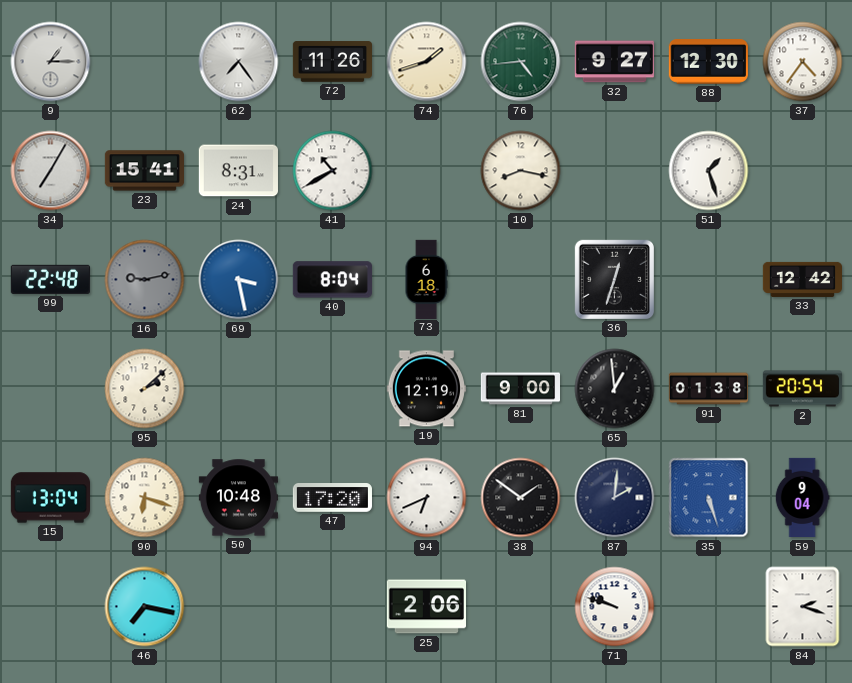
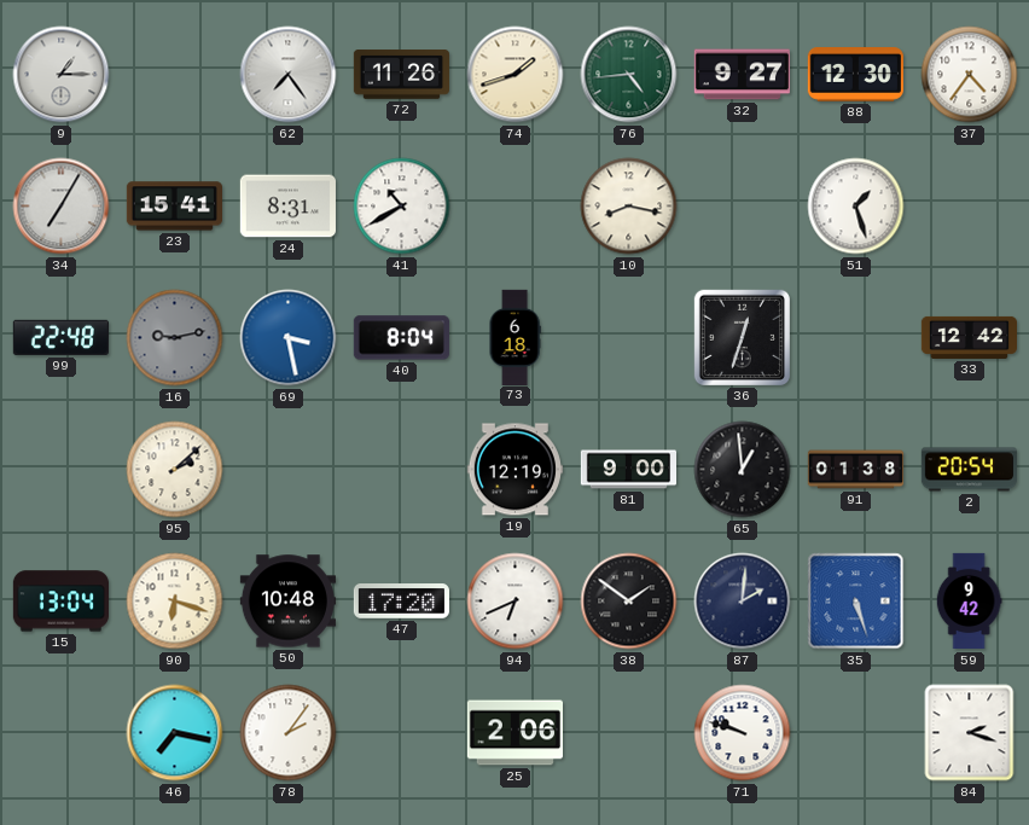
59: 9:04 -> 9:42
78: none -> 2:06
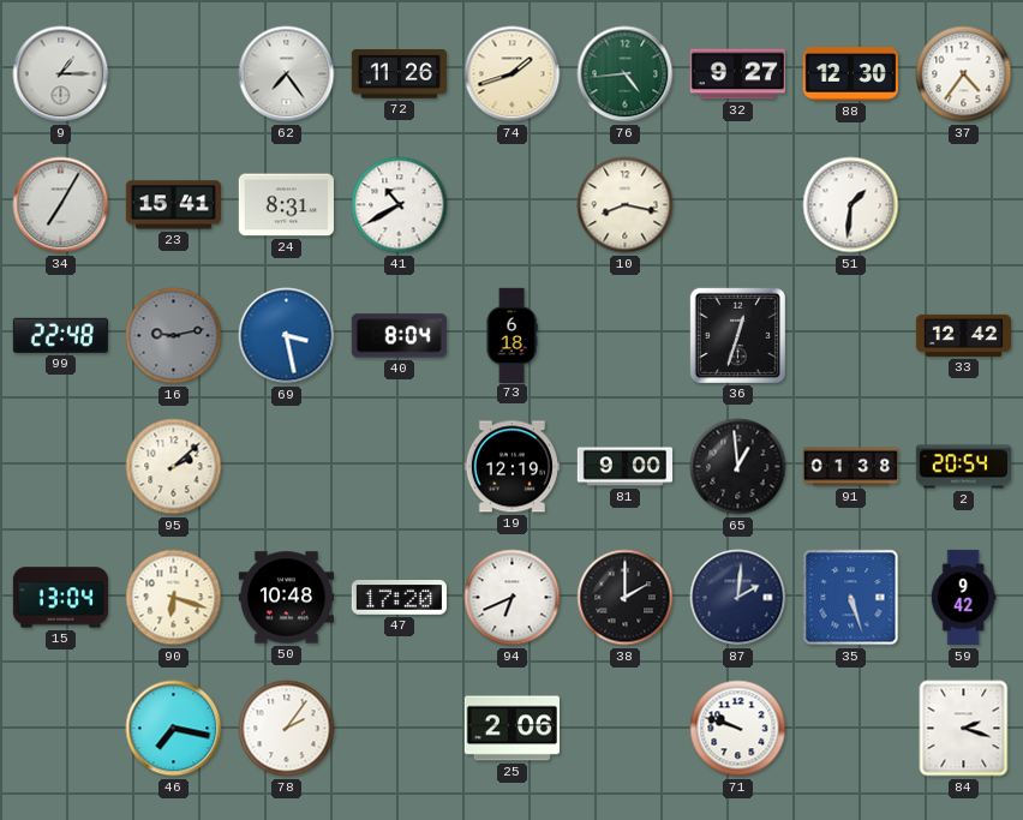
51: 1:27 -> 1:31
38: 1:51 -> 2:00
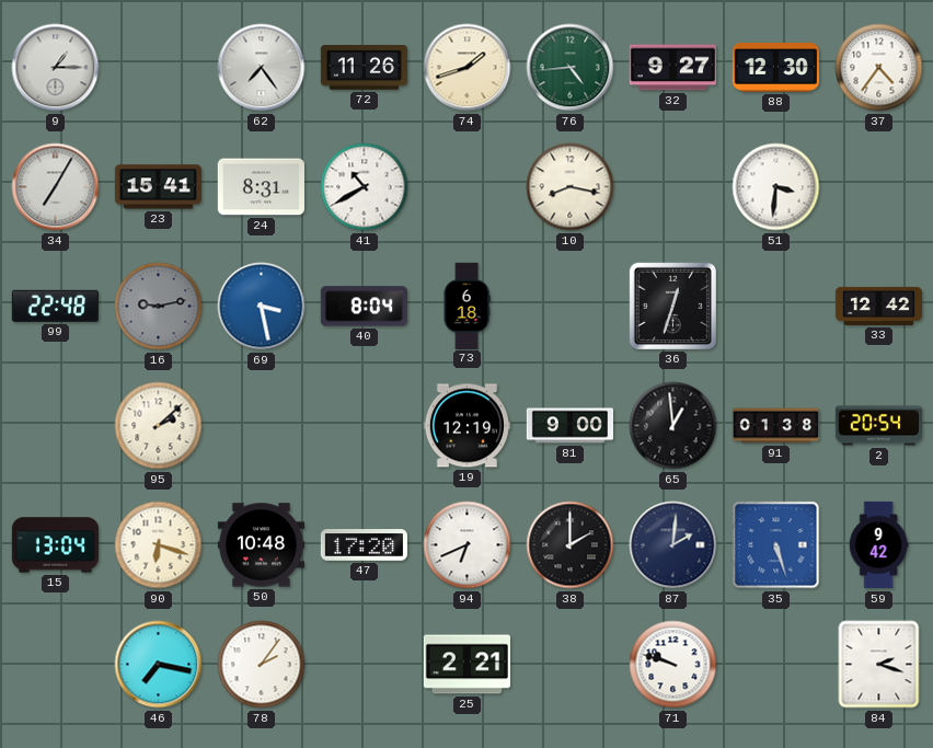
51: 1:31 -> 3:31
25: 2:06 -> 2:21
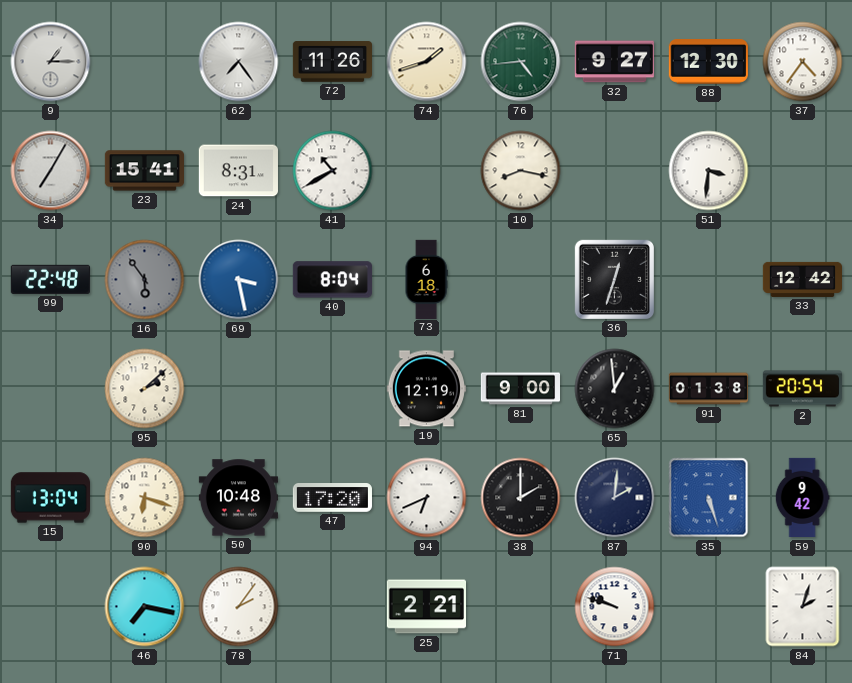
16: 9:13 -> 5:54
84: 2:18 -> 2:03
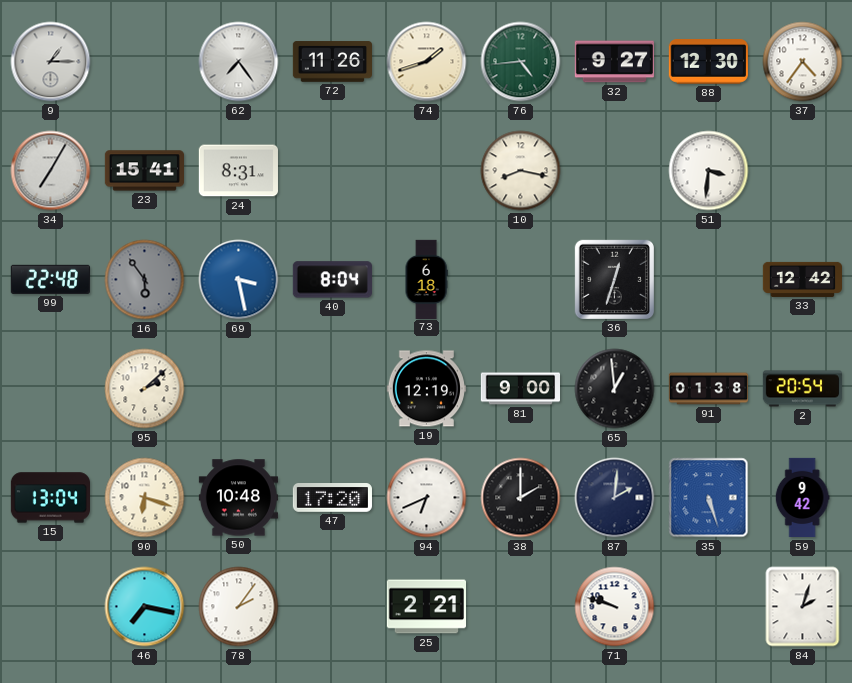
41: 10:40 -> none
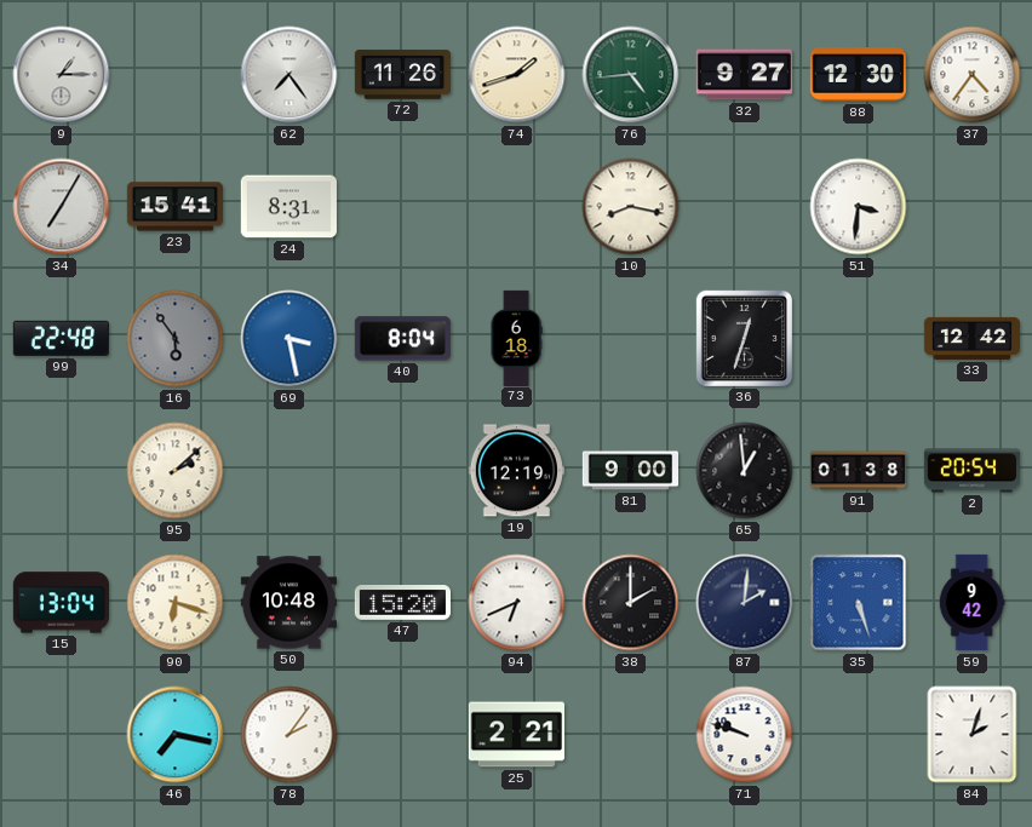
47: 17:20 -> 15:20
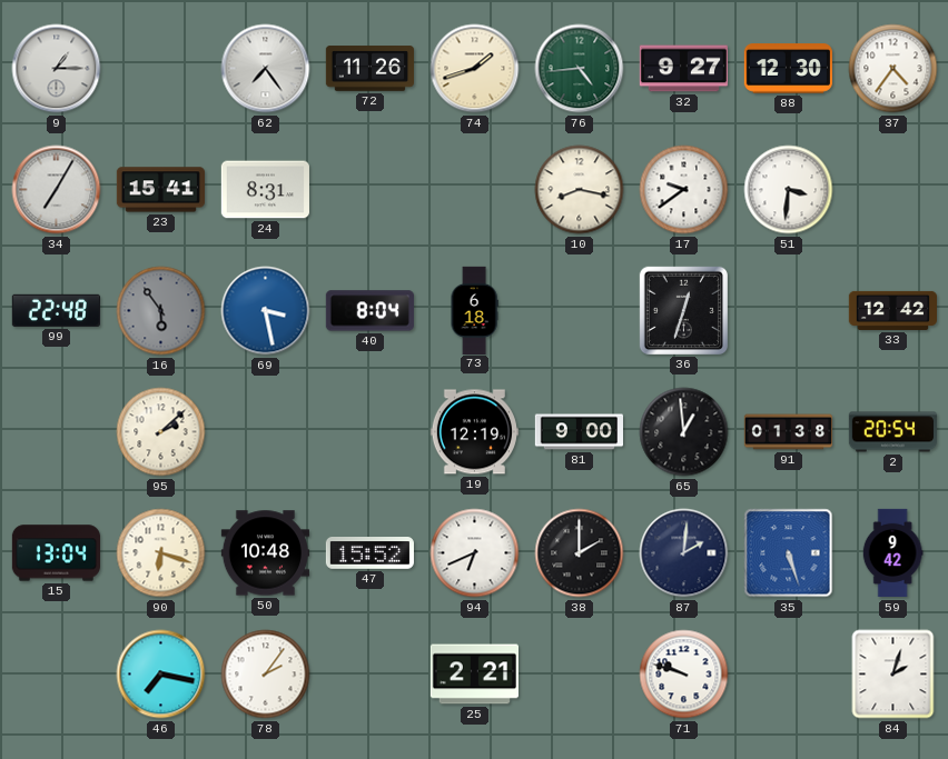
17: none -> 9:39
47: 15:20 -> 15:52
